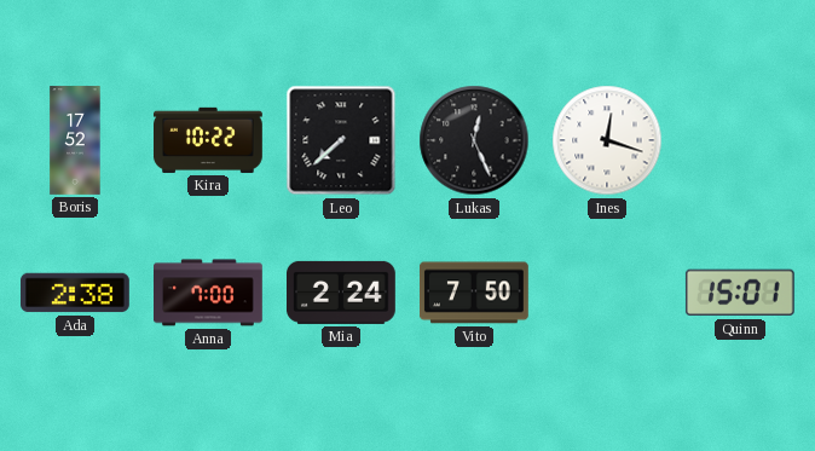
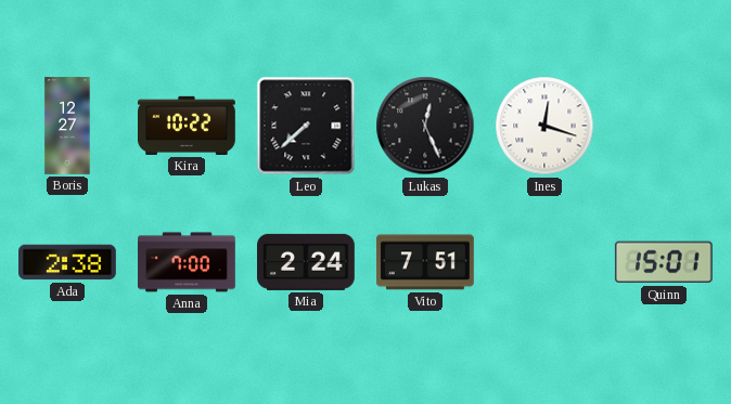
Boris: 17:52 -> 12:27
Vito: 7:50 -> 7:51
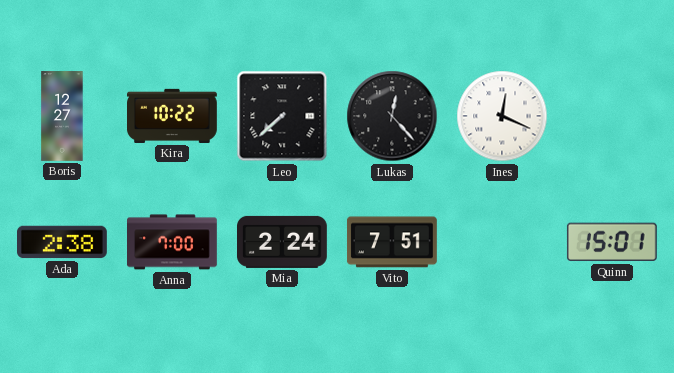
Lukas: 12:26 -> 12:23
Ines: 12:18 -> 12:19
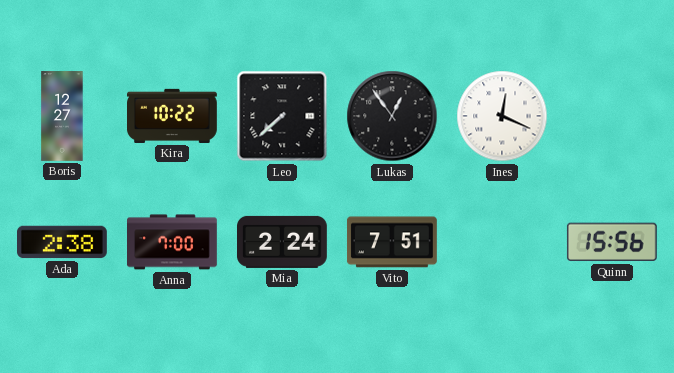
Lukas: 12:23 -> 12:54
Quinn: 15:01 -> 15:56
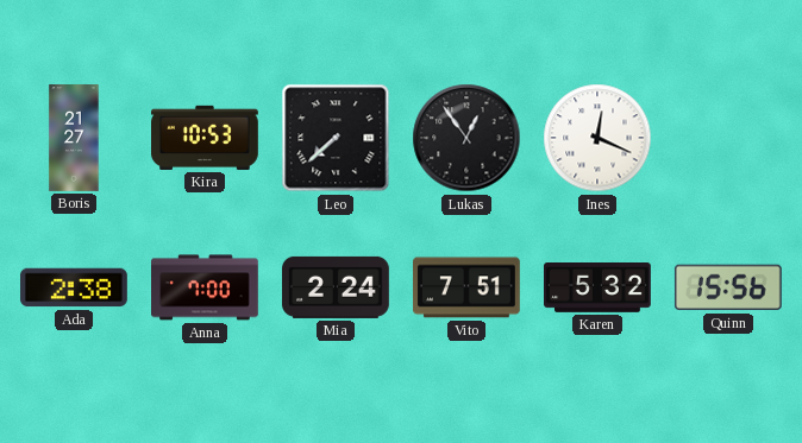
Boris: 12:27 -> 21:27
Kira: 10:22 -> 10:53
Karen: none -> 5:32
